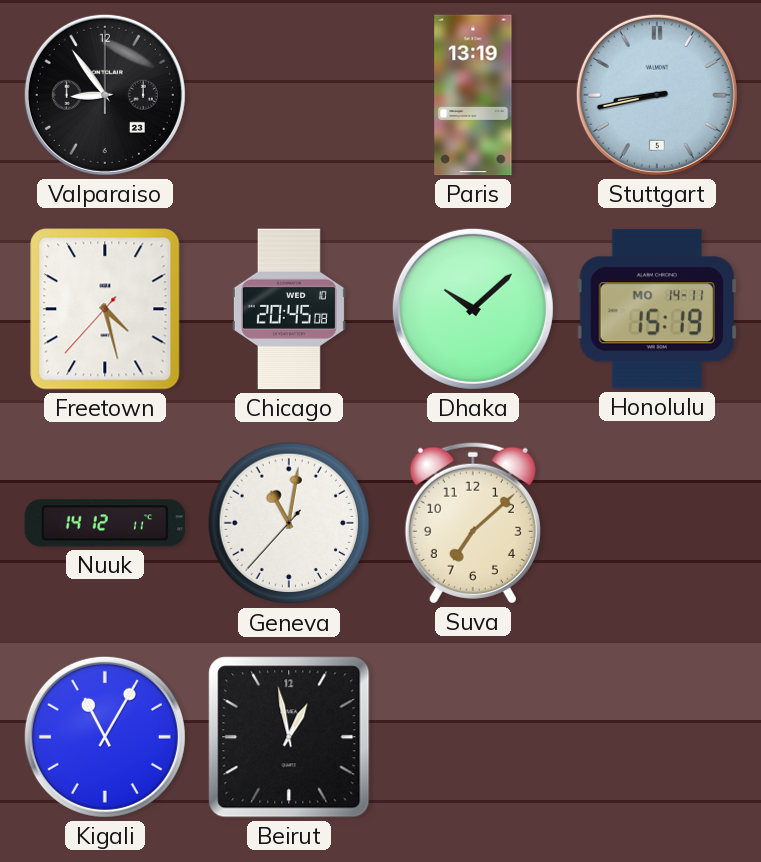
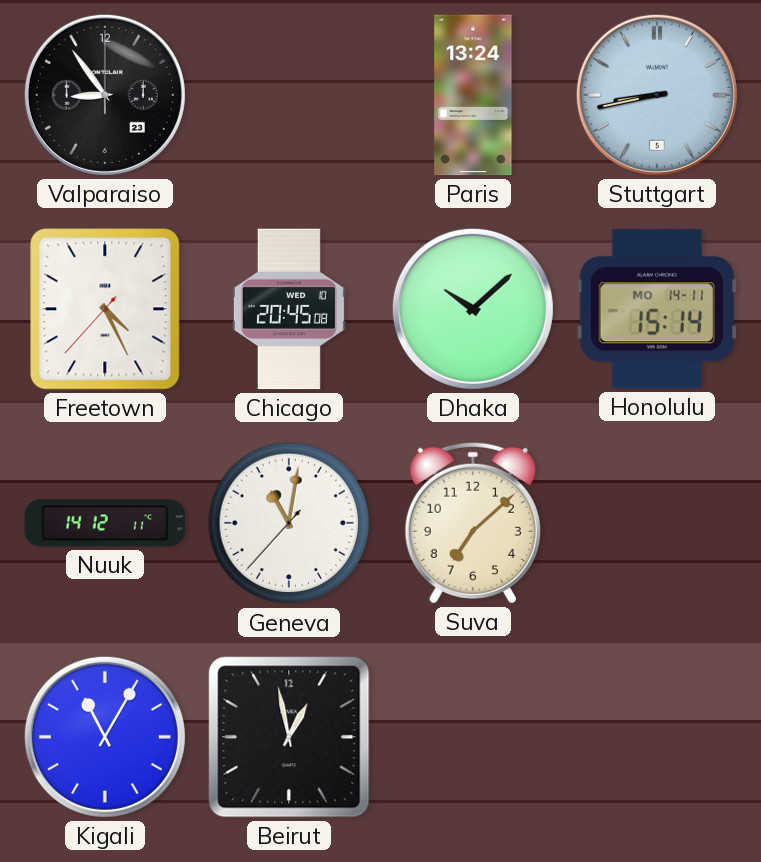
Paris: 13:19 -> 13:24
Freetown: 4:27 -> 4:25
Honolulu: 15:19 -> 15:14
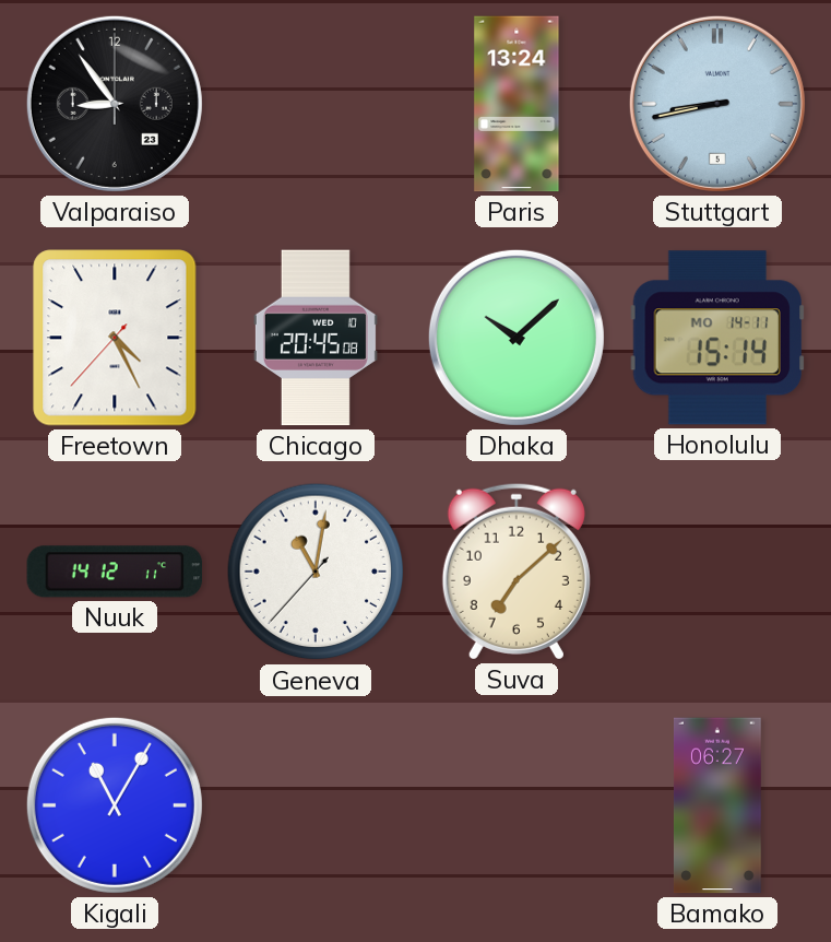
Beirut: 12:58 -> none
Bamako: none -> 06:27
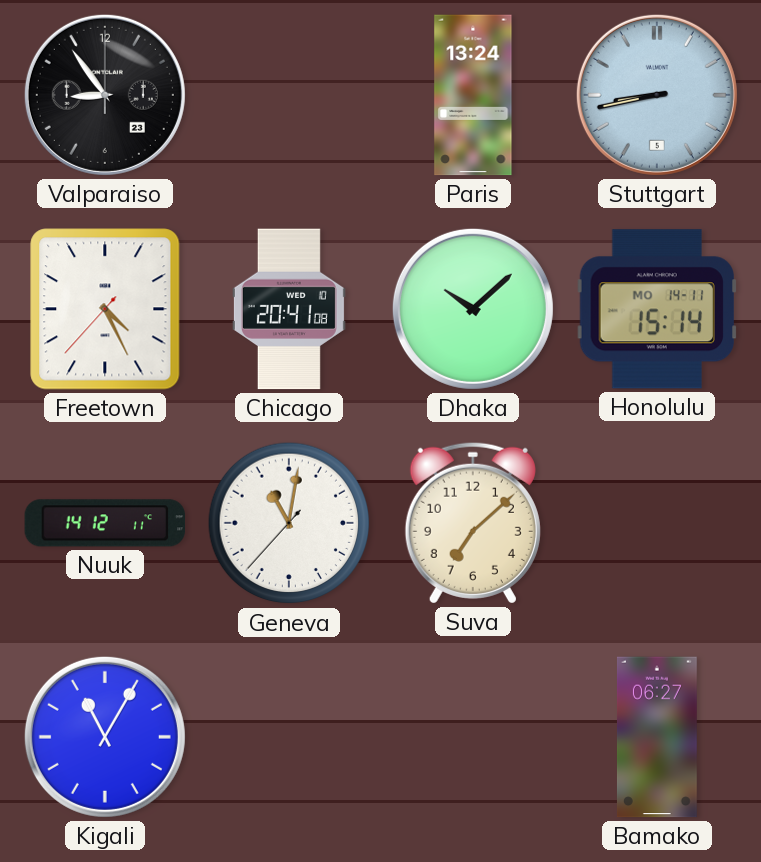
Chicago: 20:45 -> 20:41
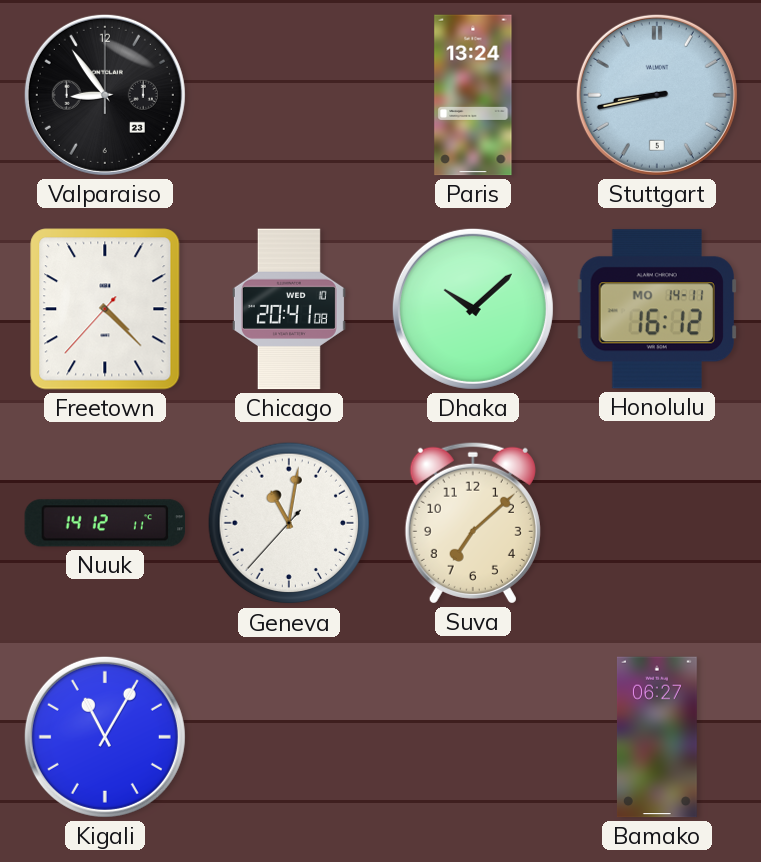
Freetown: 4:25 -> 4:22
Honolulu: 15:14 -> 16:12
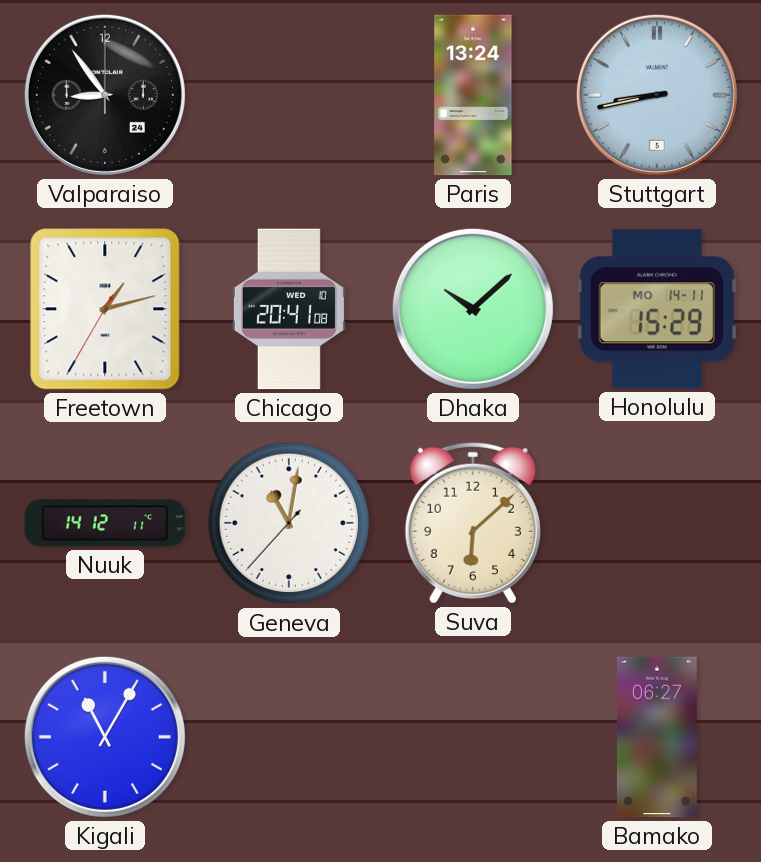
Valparaiso date: 23 -> 24
Freetown: 4:22 -> 1:12
Honolulu: 16:12 -> 15:29
Suva: 7:08 -> 6:08
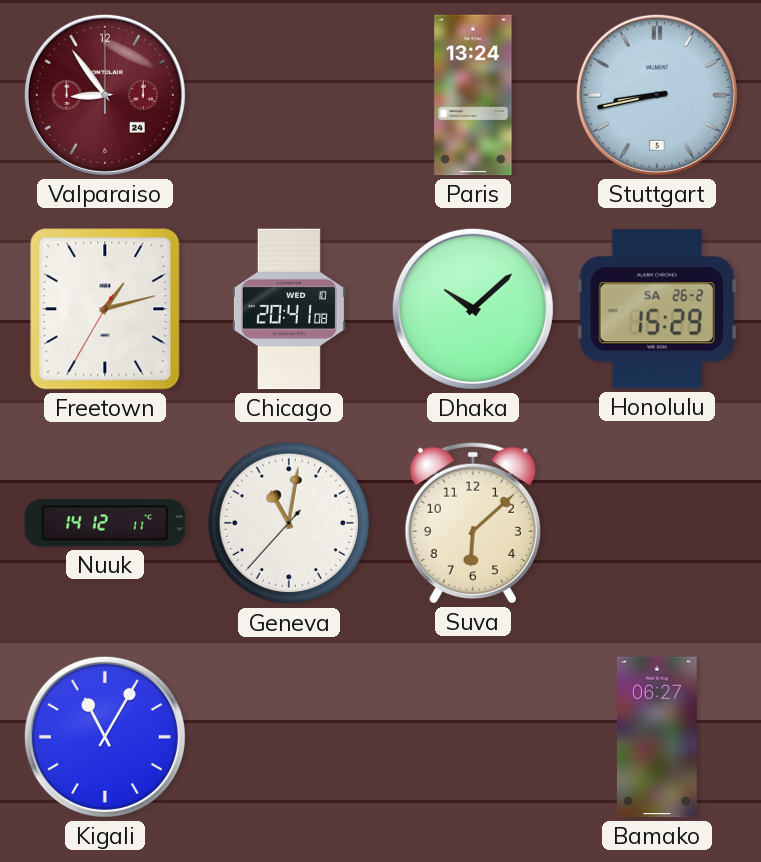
Valparaiso dial: black -> burgundy
Honolulu date: MO 14-11 -> SA 26-2
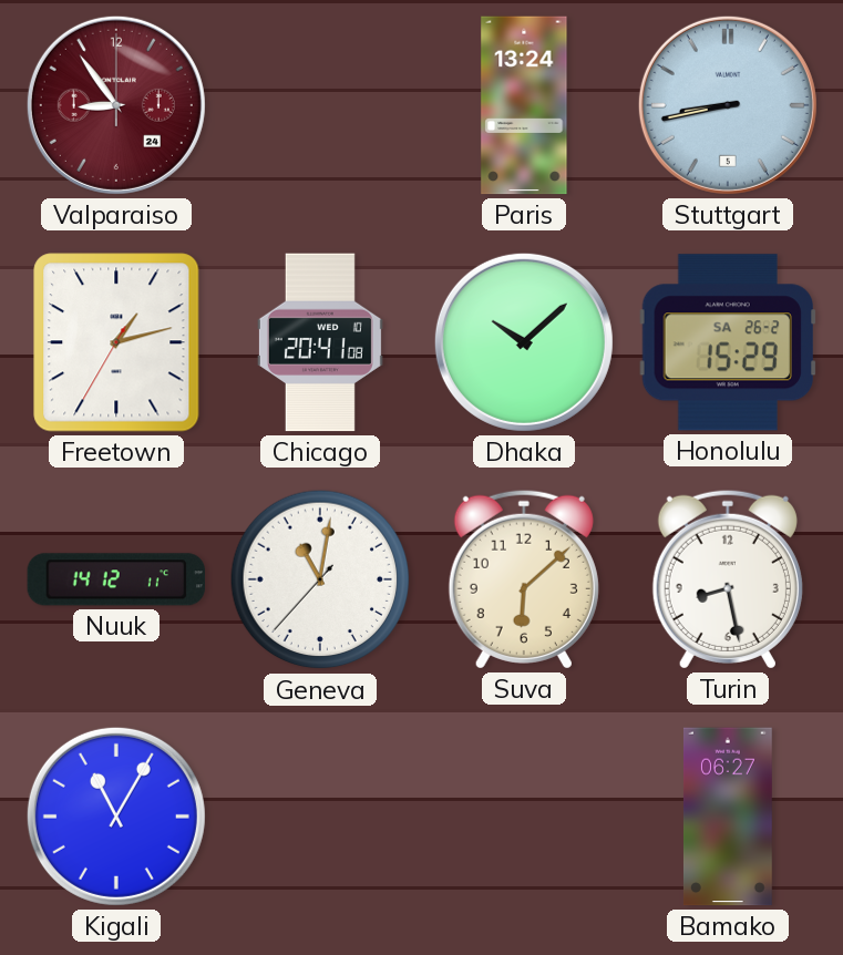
Turin: none -> 8:28
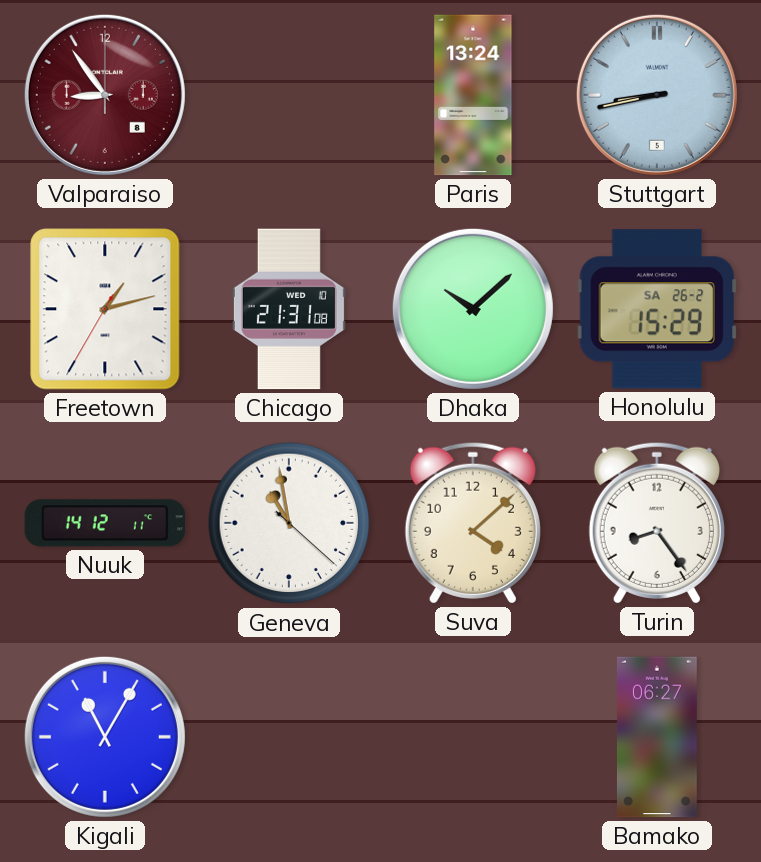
Valparaiso date: 24 -> 8
Chicago: 20:41 -> 21:31
Geneva: 11:01 -> 10:58
Suva: 6:08 -> 4:08
Turin: 8:28 -> 8:24
